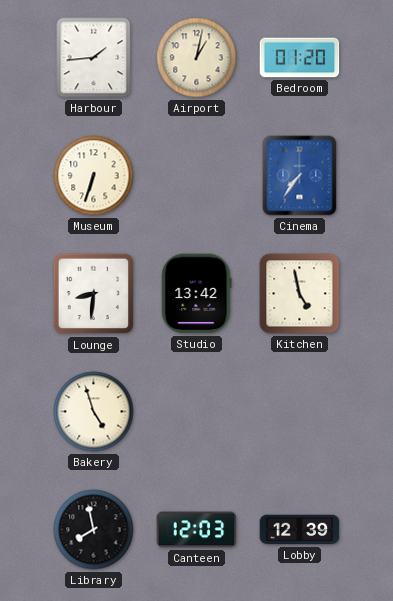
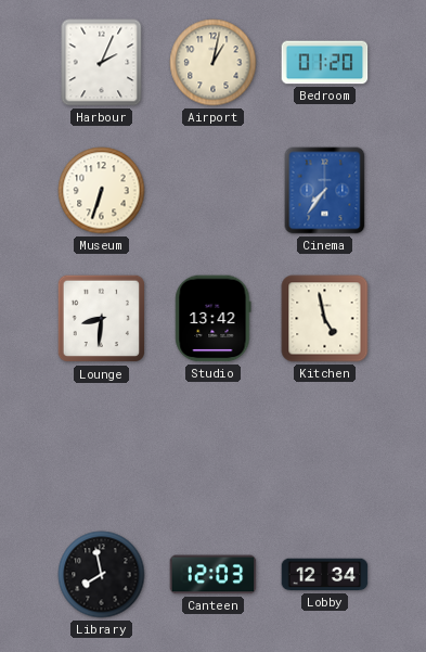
Harbour: 1:44 -> 2:04
Bakery: 4:57 -> none
Lobby: 12:39 -> 12:34
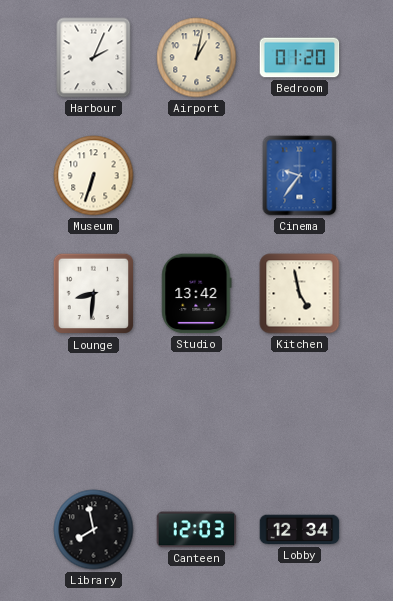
Cinema: 7:36 -> 9:36
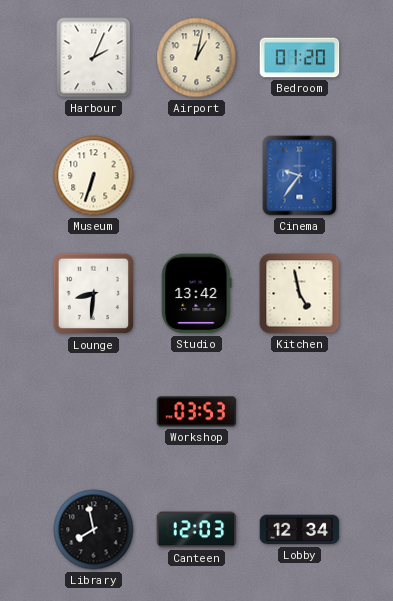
Workshop: none -> 03:53
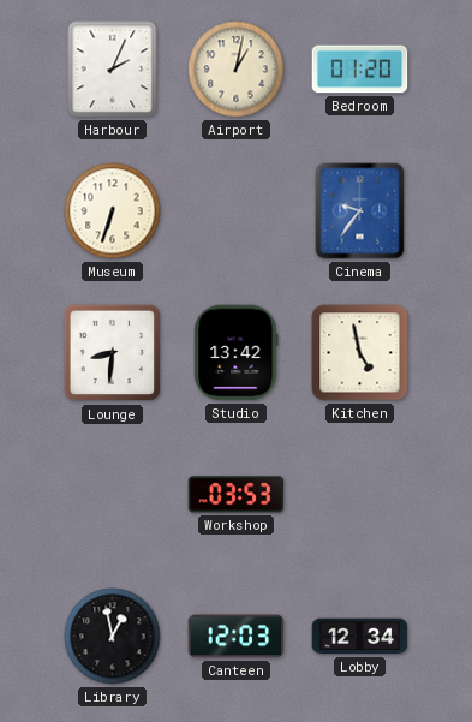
Library: 7:58 -> 12:58
